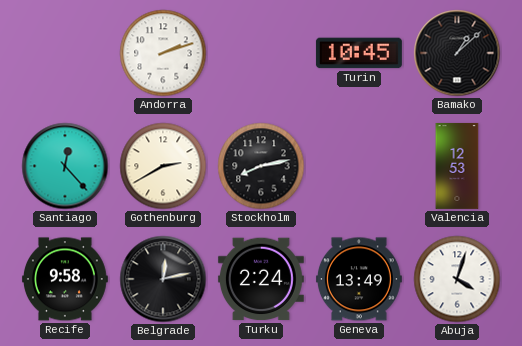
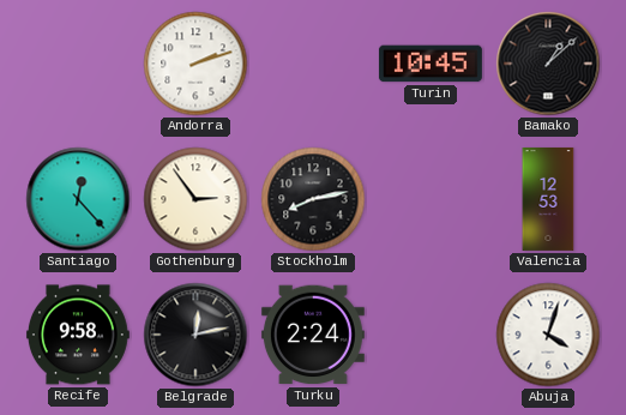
Gothenburg: 2:40 -> 2:54
Geneva: 13:49 -> none
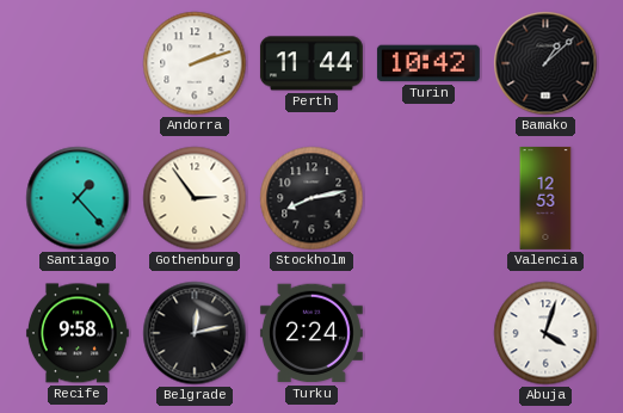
Perth: none -> 11:44
Turin: 10:45 -> 10:42
Santiago: 12:23 -> 1:23
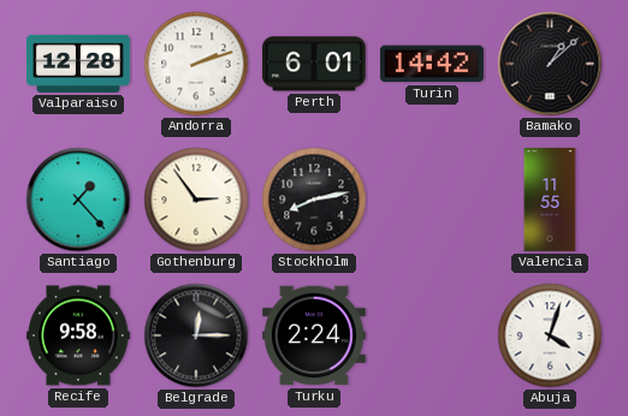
Valparaiso: none -> 12:28
Perth: 11:44 -> 6:01
Turin: 10:42 -> 14:42
Valencia: 12:53 -> 11:55
Belgrade: 12:13 -> 12:15
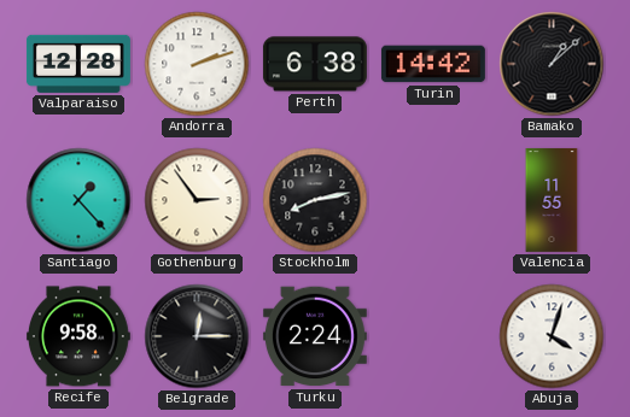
Perth: 6:01 -> 6:38
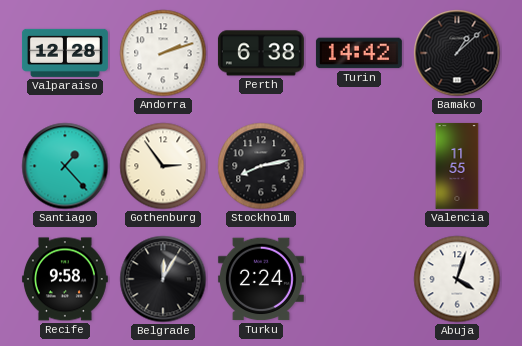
Belgrade: 12:15 -> 12:05
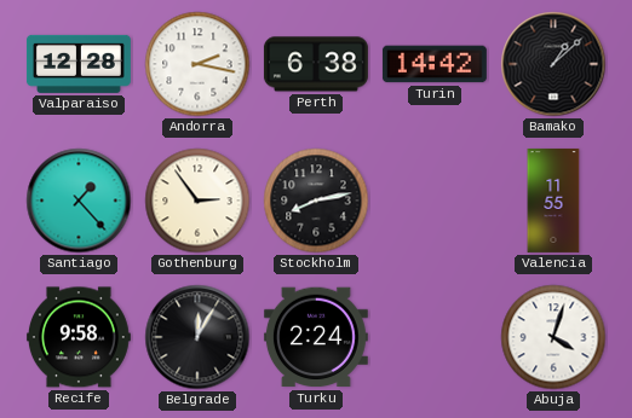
Andorra: 2:12 -> 2:17
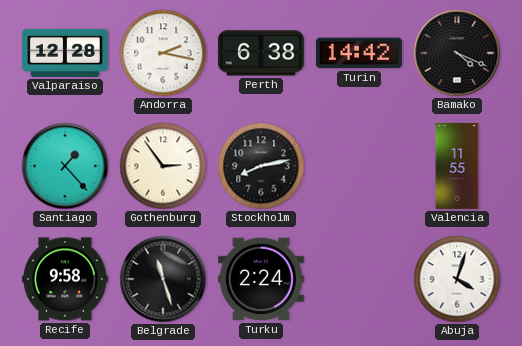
Bamako: 1:08 -> 4:19
Belgrade: 12:05 -> 11:27
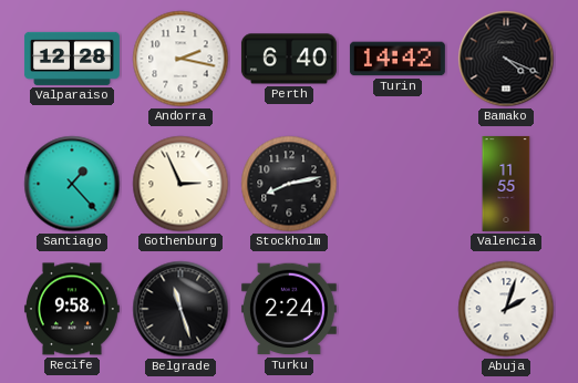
Perth: 6:38 -> 6:40
Gothenburg: 2:54 -> 2:56
Abuja: 4:03 -> 2:03
